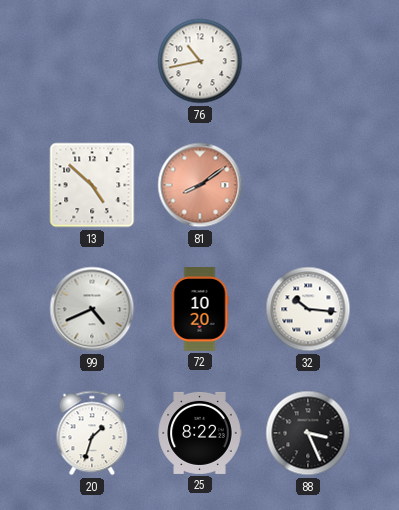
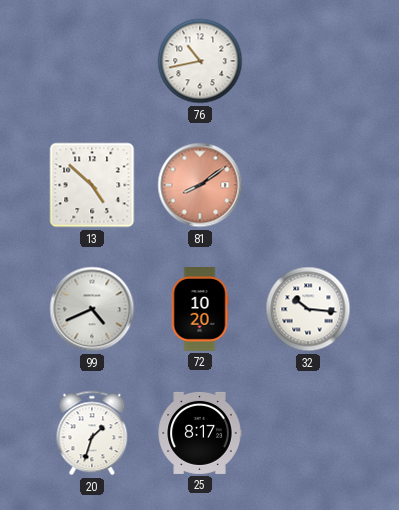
25: 8:22 -> 8:17
88: 3:26 -> none
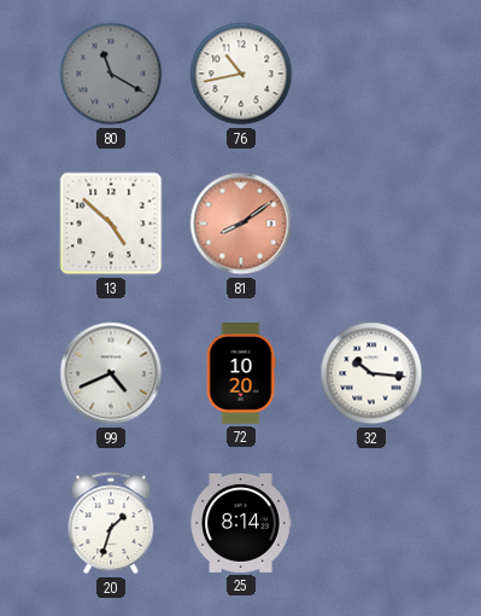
80: none -> 11:20
25: 8:17 -> 8:14
